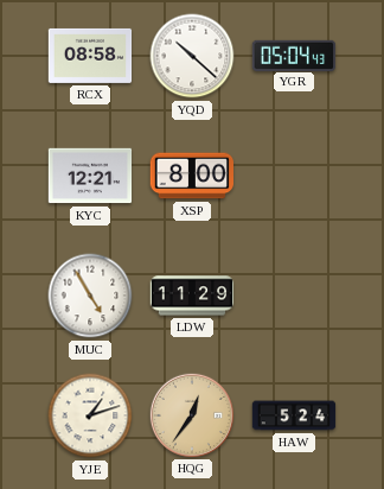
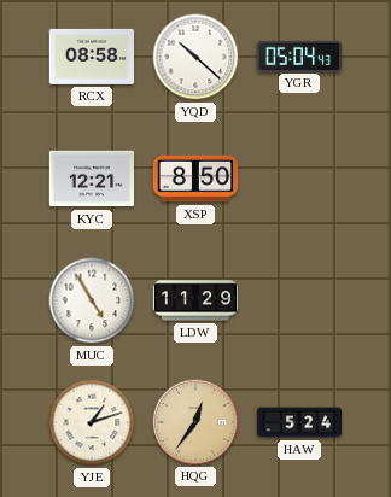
XSP: 8:00 -> 8:50
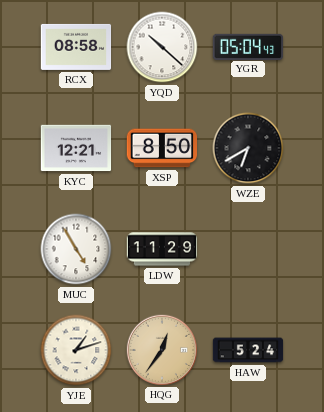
WZE: none -> 6:40
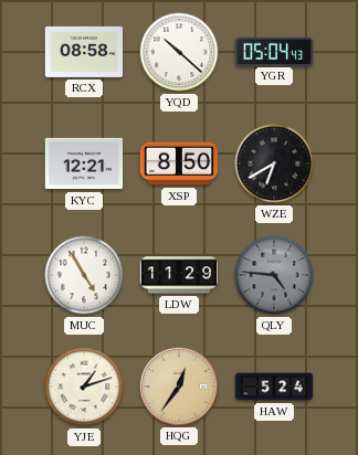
QLY: none -> 4:46
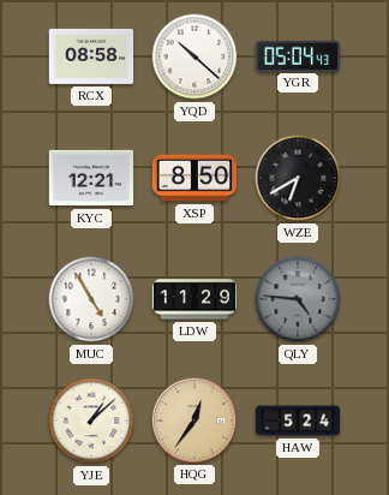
YJE: 1:12 -> 1:08
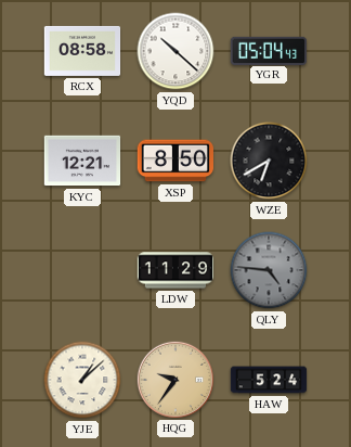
MUC: 4:55 -> none
HQG: 12:36 -> 9:36
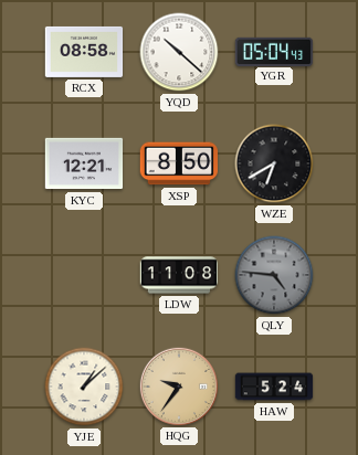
LDW: 11:29 -> 11:08
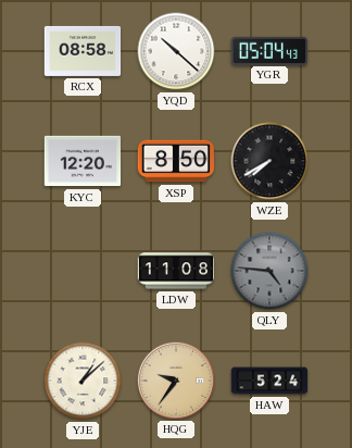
KYC: 12:21 -> 12:20
WZE: 6:40 -> 7:40
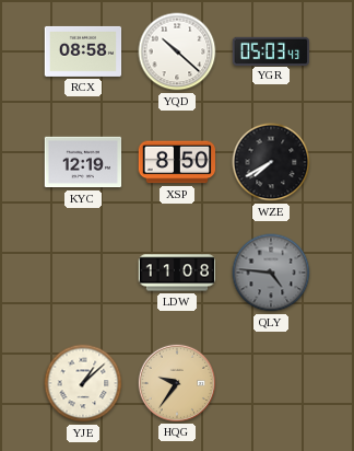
YGR: 05:04 -> 05:03
KYC: 12:20 -> 12:19
HAW: 5:24 -> none
